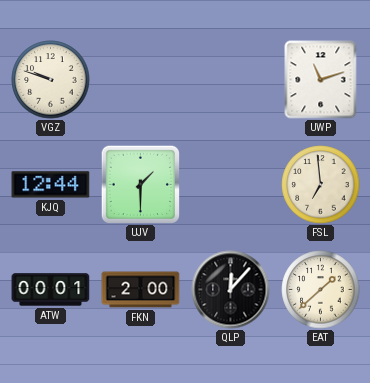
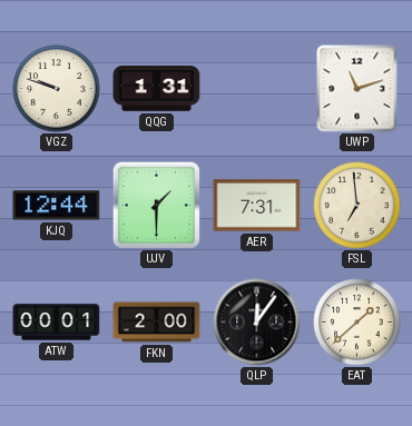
QQG: none -> 1:31
AER: none -> 7:31
QLP: 12:07 -> 12:06
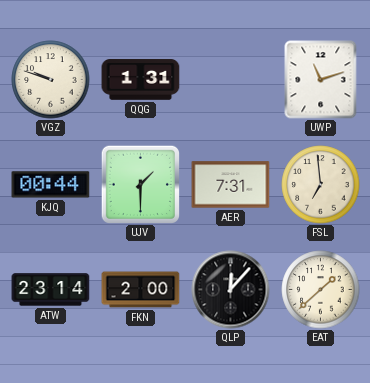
KJQ: 12:44 -> 00:44
ATW: 00:01 -> 23:14
QLP: 12:06 -> 12:07
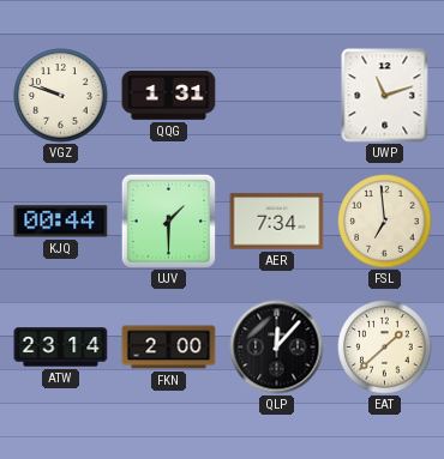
AER: 7:31 -> 7:34
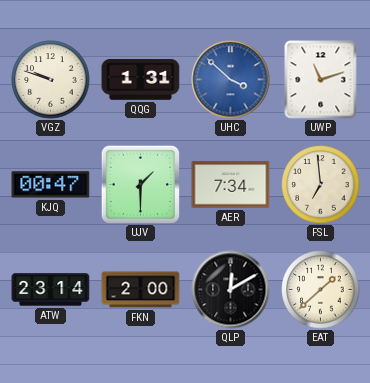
UHC: none -> 3:52
KJQ: 00:44 -> 00:47
QLP: 12:07 -> 12:10
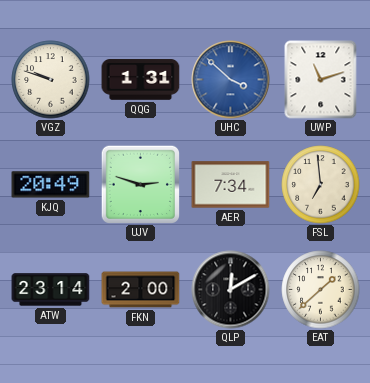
KJQ: 00:47 -> 20:49
UJV: 1:30 -> 2:48
